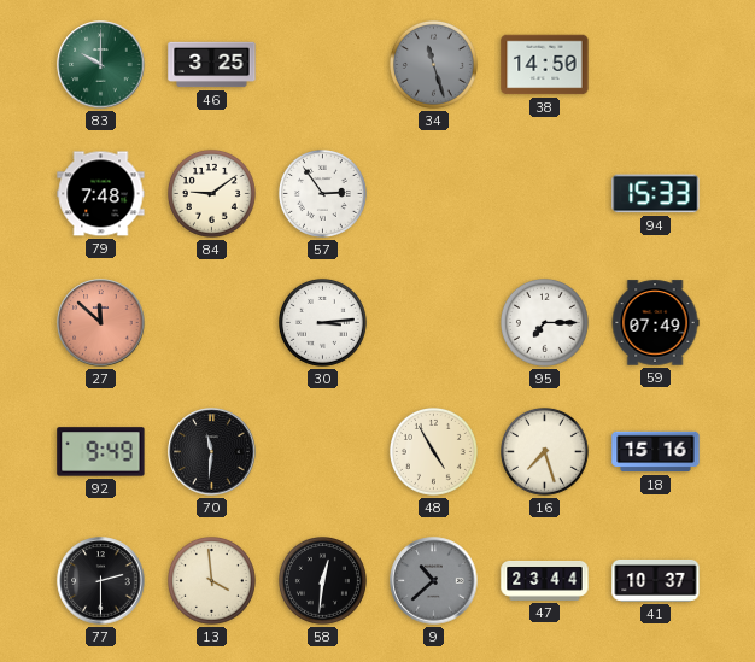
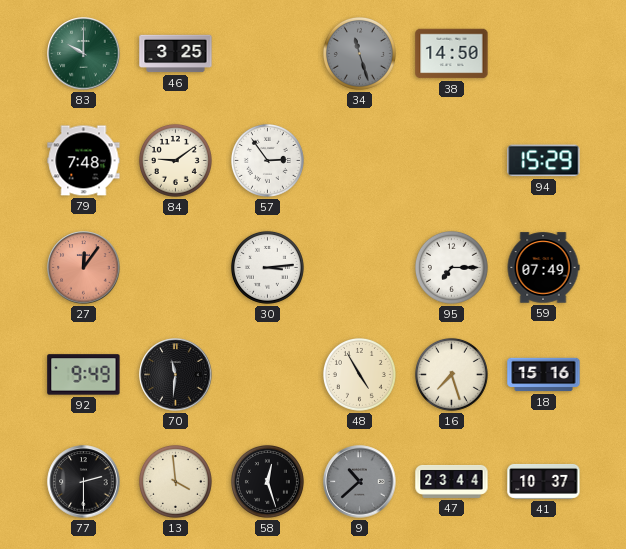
94: 15:33 -> 15:29
27: 11:52 -> 12:06
58: 12:31 -> 12:27
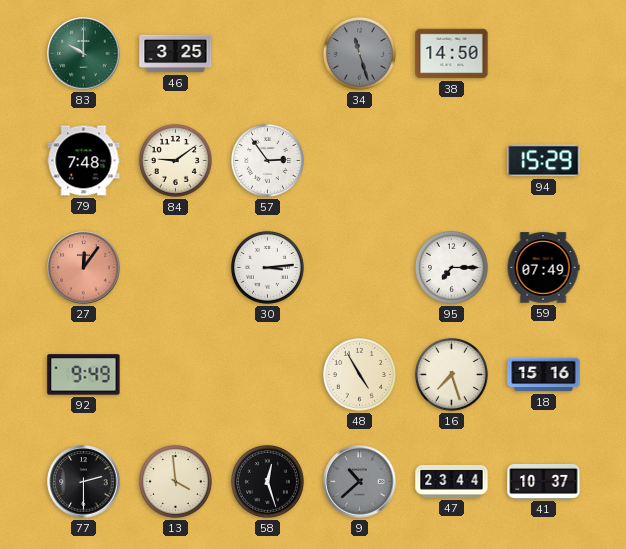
70: 11:31 -> none
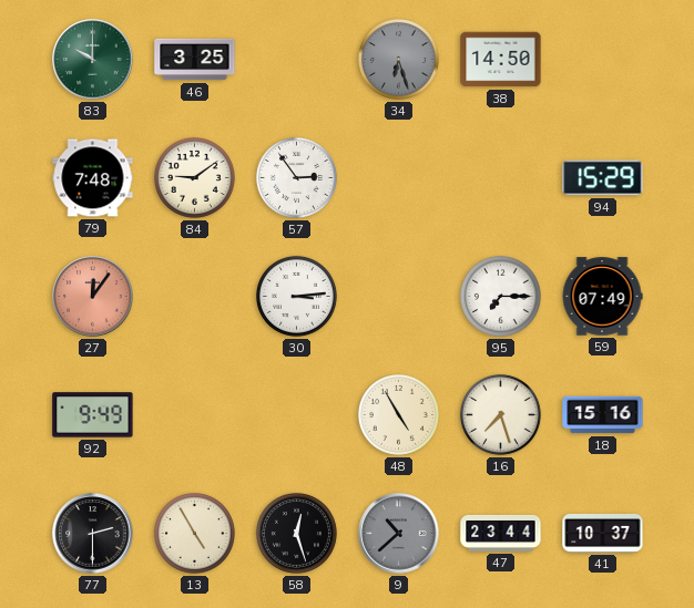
34: 11:27 -> 6:27
13: 3:59 -> 4:55
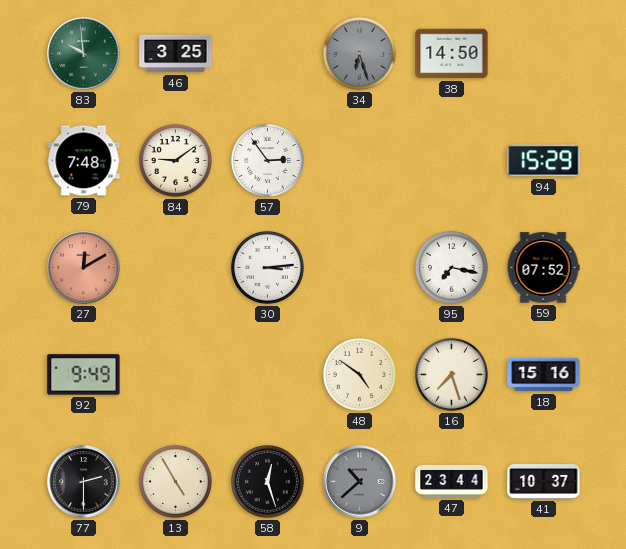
83: 10:00 -> 9:59
27: 12:06 -> 12:10
95: 7:15 -> 7:17
59: 07:49 -> 07:52
48: 4:55 -> 4:51
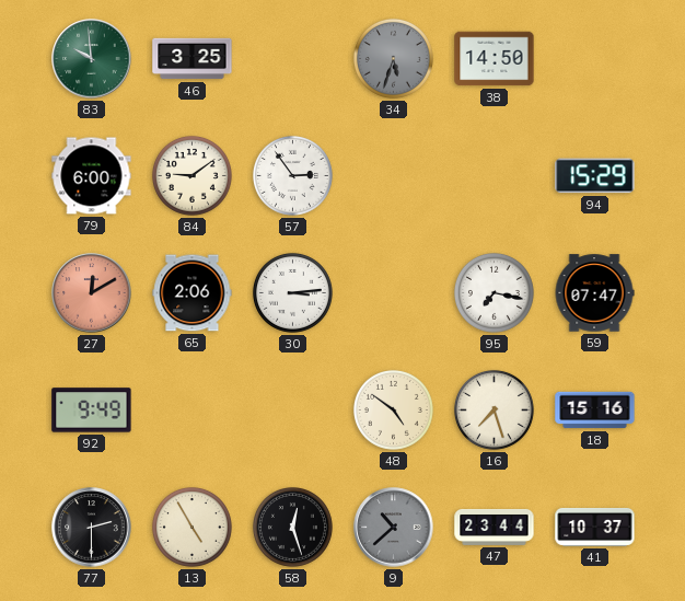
34: 6:27 -> 5:33
79: 7:48 -> 6:00
65: none -> 2:06
59: 07:52 -> 07:47
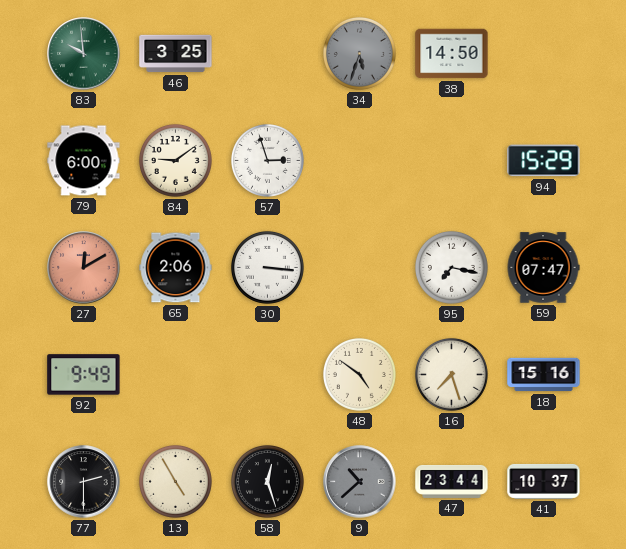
57: 2:54 -> 2:57
30: 3:14 -> 3:16
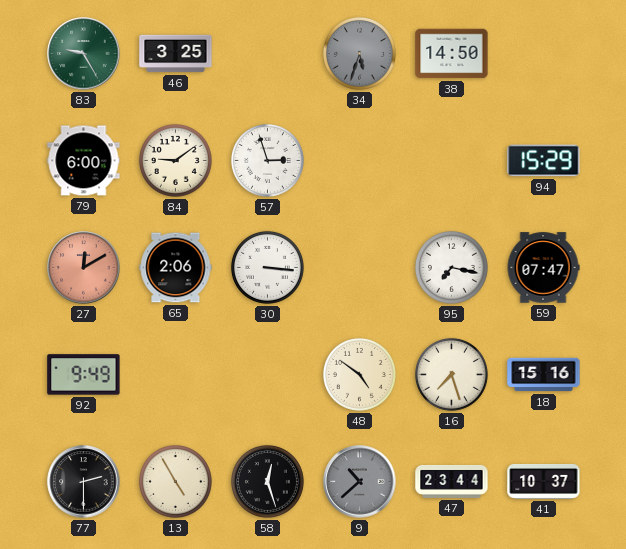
83: 9:59 -> 9:25
